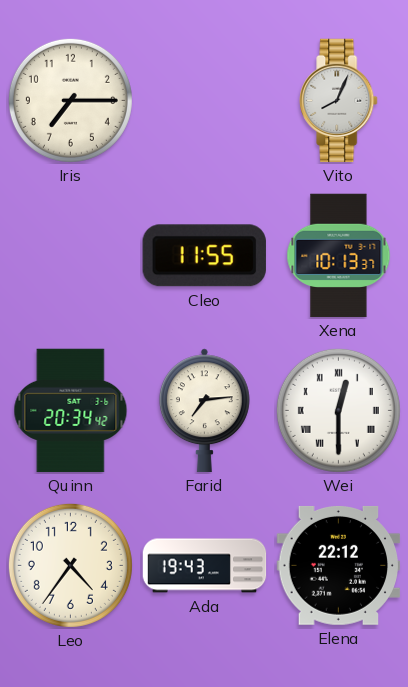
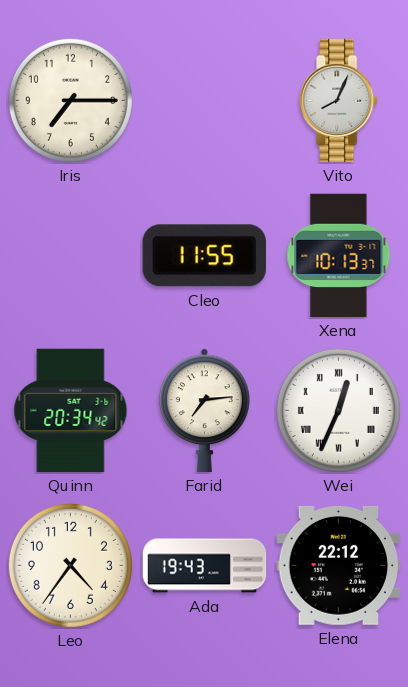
Wei: 12:30 -> 12:34
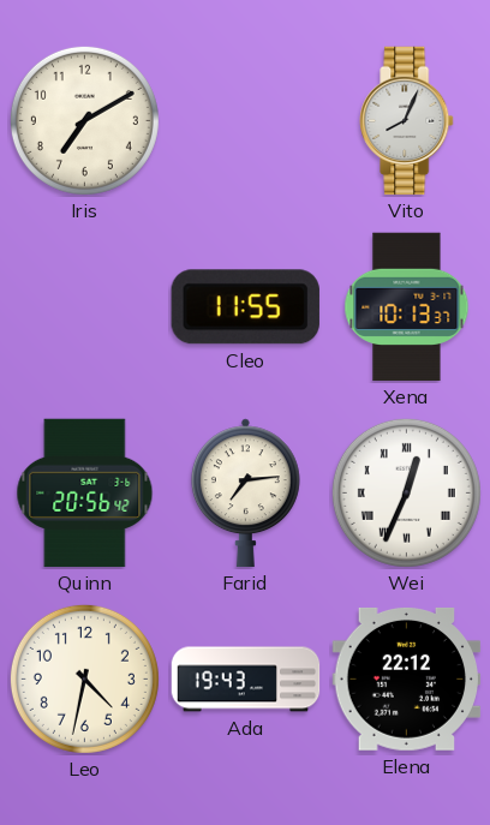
Iris: 7:15 -> 7:10
Quinn: 20:34 -> 20:56
Leo: 4:36 -> 4:32
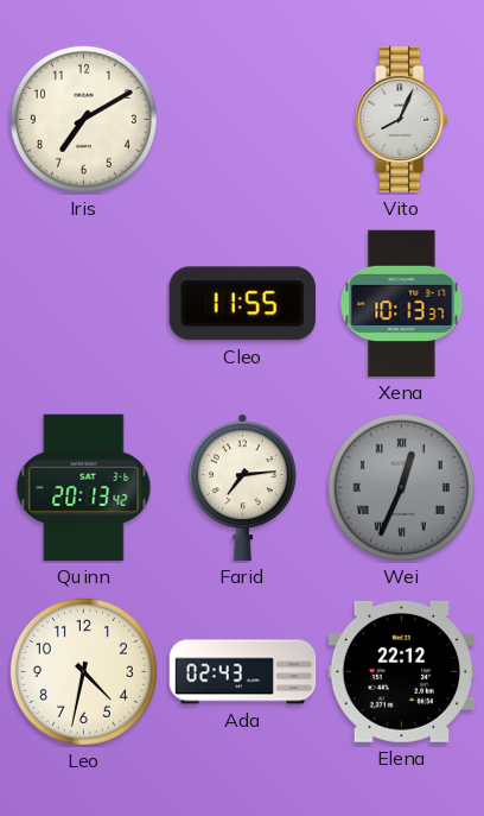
Quinn: 20:56 -> 20:13
Wei dial: white -> grey
Ada: 19:43 -> 02:43
